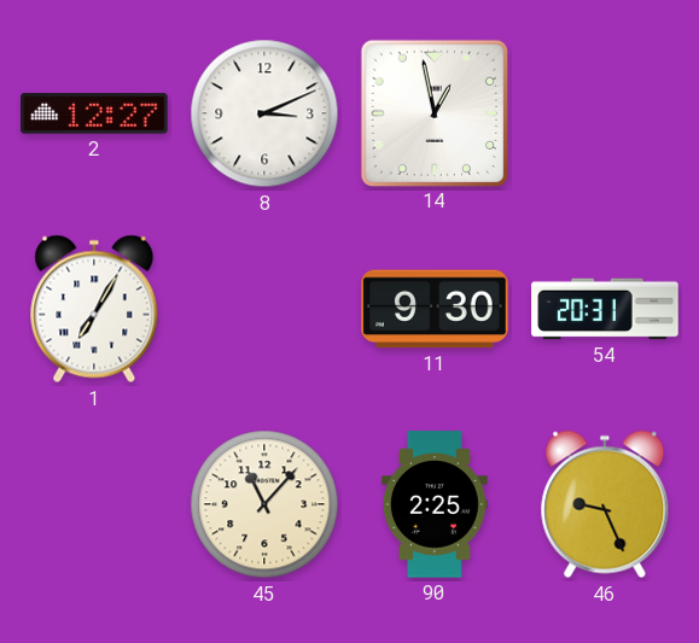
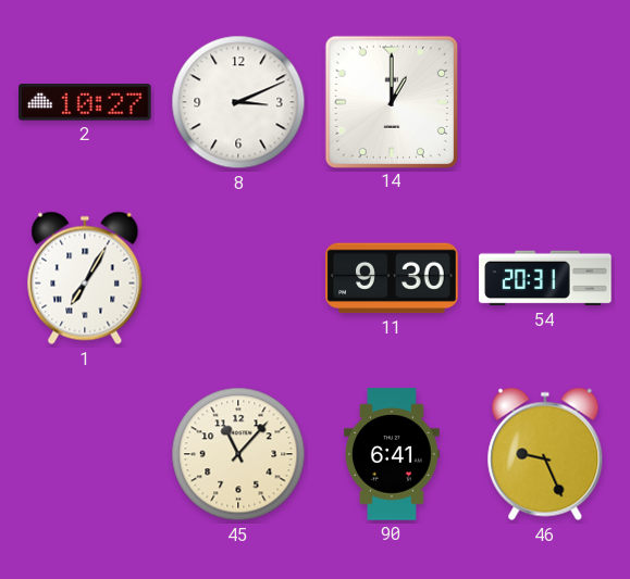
2: 12:27 -> 10:27
14: 12:58 -> 1:00
90: 2:25 -> 6:41
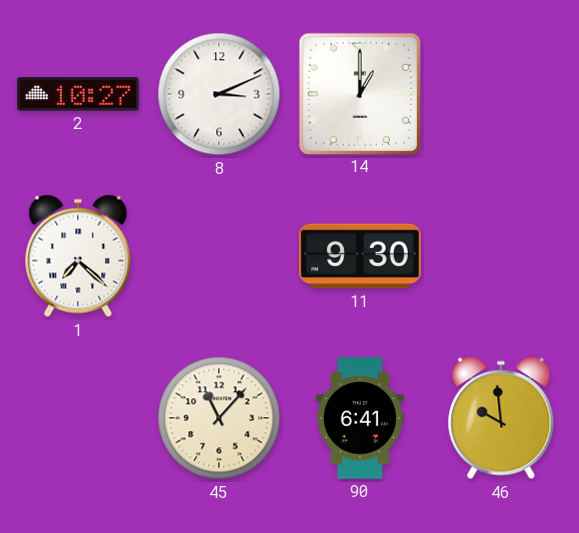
1: 7:05 -> 7:22
54: 20:31 -> none
46: 9:26 -> 9:59
